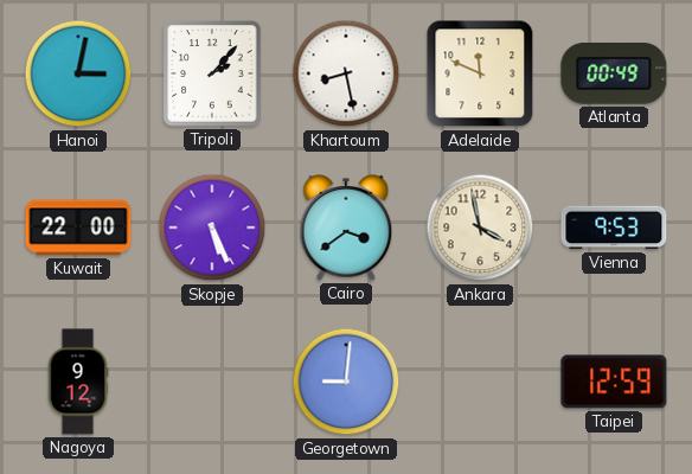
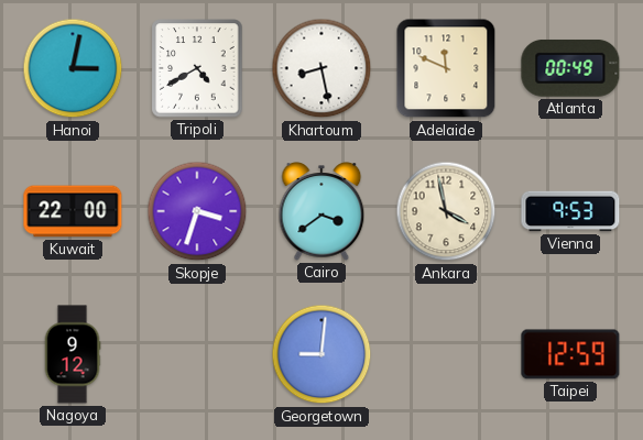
Tripoli: 2:07 -> 4:40
Skopje: 5:26 -> 3:33
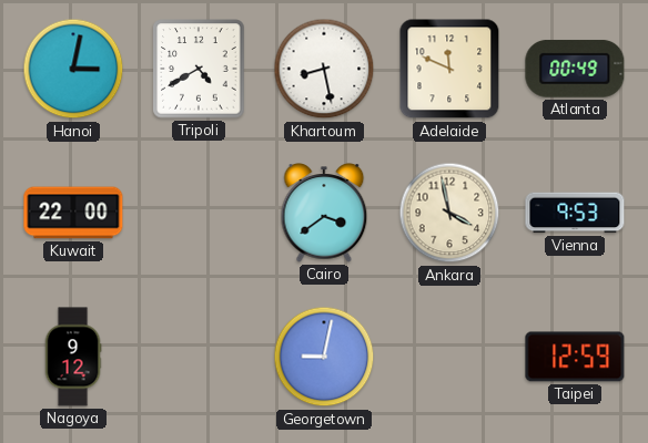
Skopje: 3:33 -> none
Georgetown: 9:01 -> 9:02
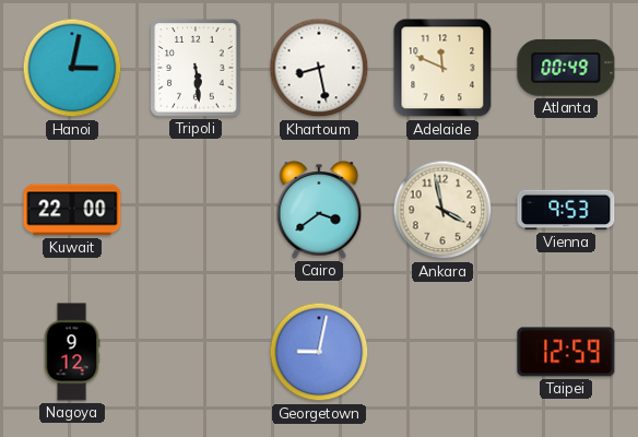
Tripoli: 4:40 -> 5:29
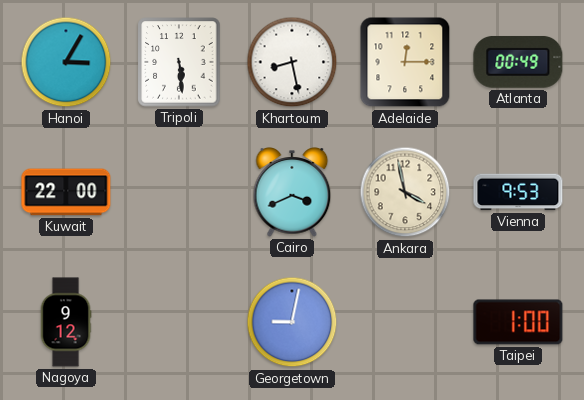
Hanoi: 3:02 -> 3:05
Adelaide: 11:49 -> 12:15
Cairo: 3:39 -> 3:41
Taipei: 12:59 -> 1:00
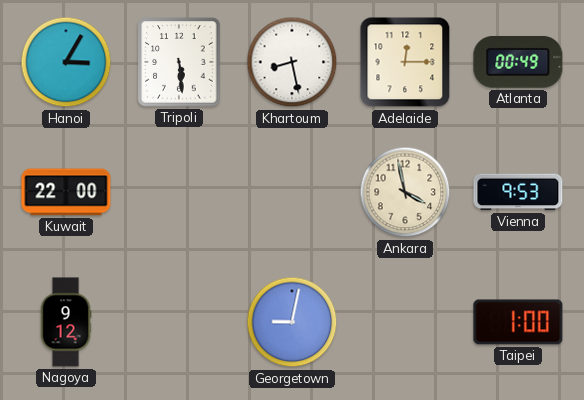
Cairo: 3:41 -> none
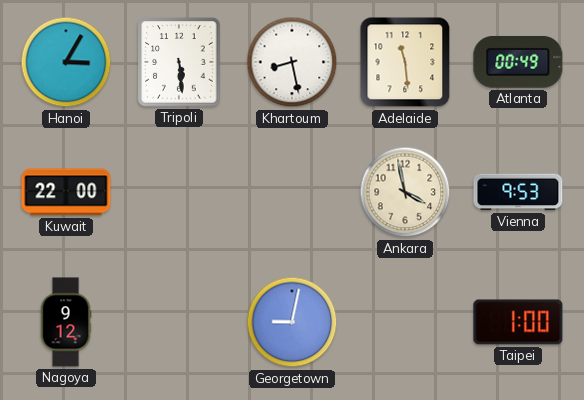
Adelaide: 12:15 -> 11:29
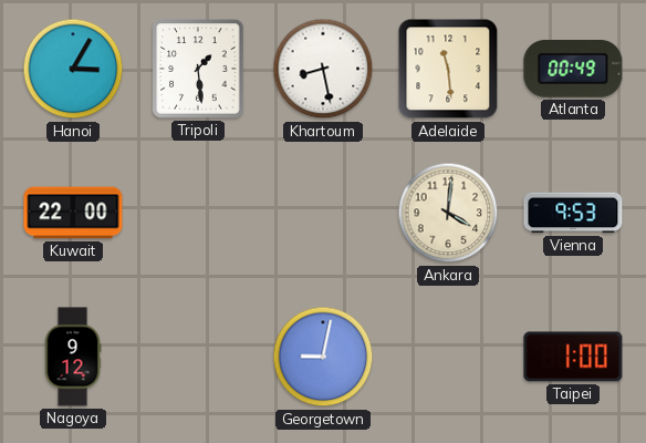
Tripoli: 5:29 -> 1:29
Ankara: 3:58 -> 4:01
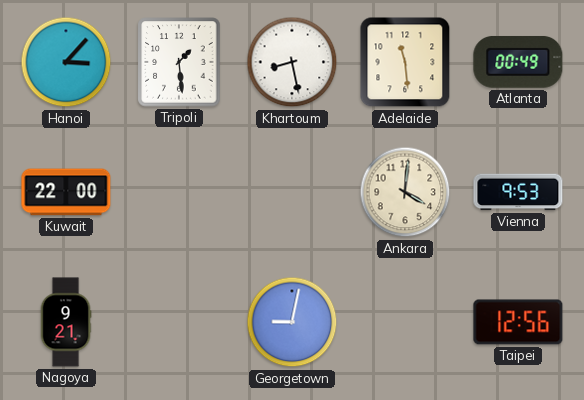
Hanoi: 3:05 -> 3:07
Nagoya: 9:12 -> 9:21
Taipei: 1:00 -> 12:56
